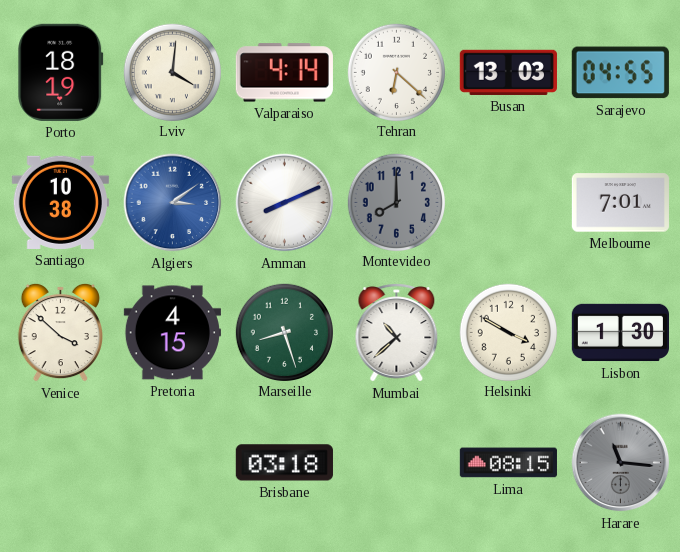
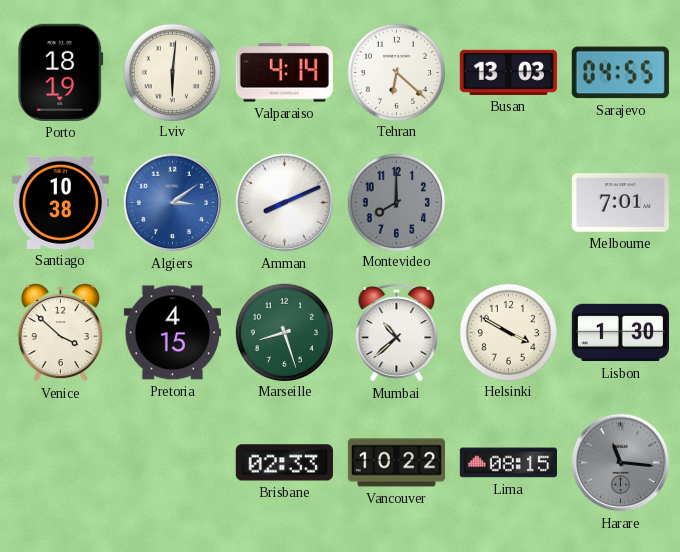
Lviv: 4:01 -> 6:01
Brisbane: 03:18 -> 02:33
Vancouver: none -> 10:22
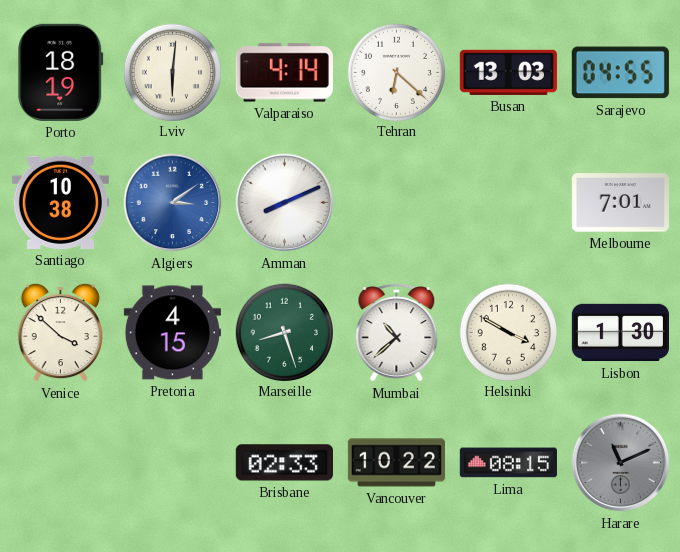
Montevideo: 8:00 -> none
Harare: 11:16 -> 11:11
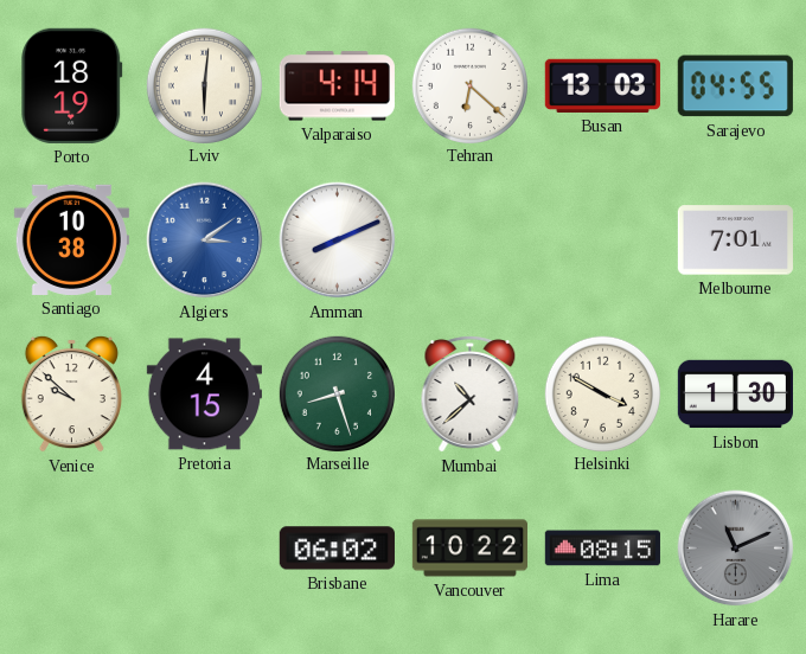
Venice: 3:52 -> 9:52
Brisbane: 02:33 -> 06:02
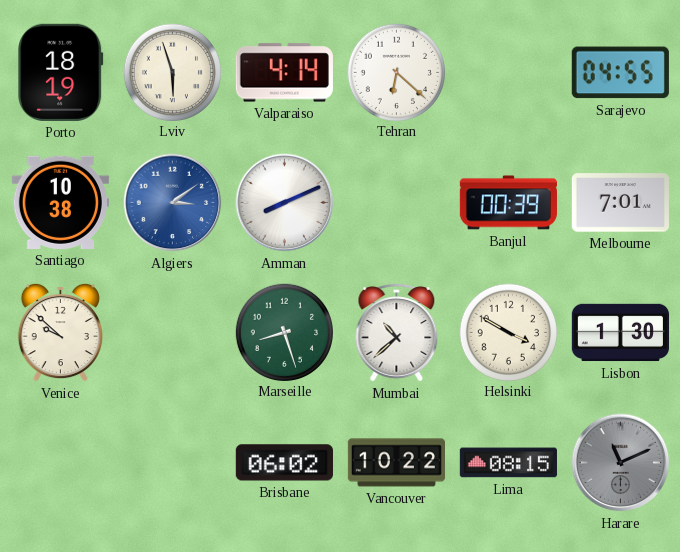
Lviv: 6:01 -> 5:57
Busan: 13:03 -> none
Banjul: none -> 00:39
Pretoria: 4:15 -> none
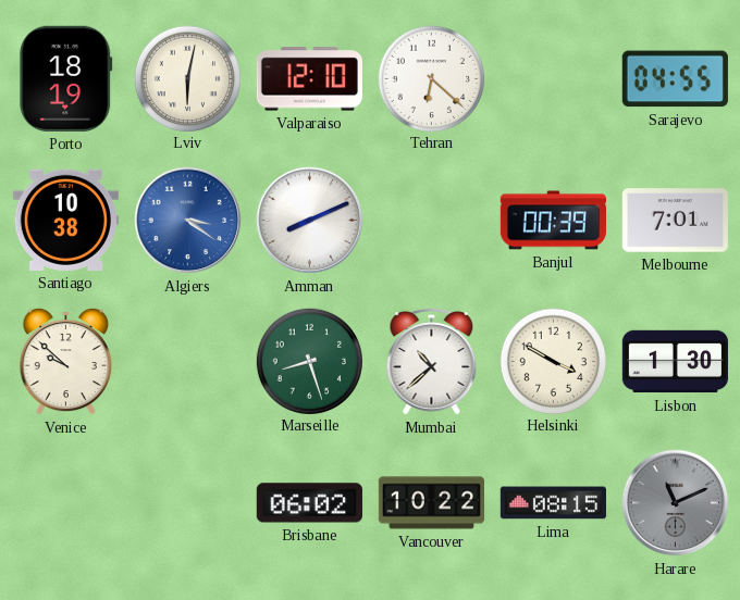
Lviv: 5:57 -> 6:02
Valparaiso: 4:14 -> 12:10
Algiers: 3:09 -> 3:21
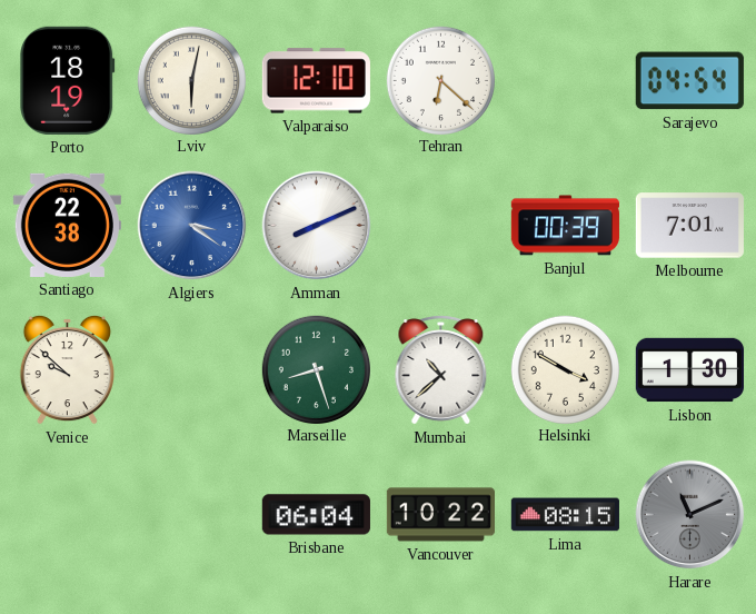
Sarajevo: 04:55 -> 04:54
Santiago: 10:38 -> 22:38
Brisbane: 06:02 -> 06:04
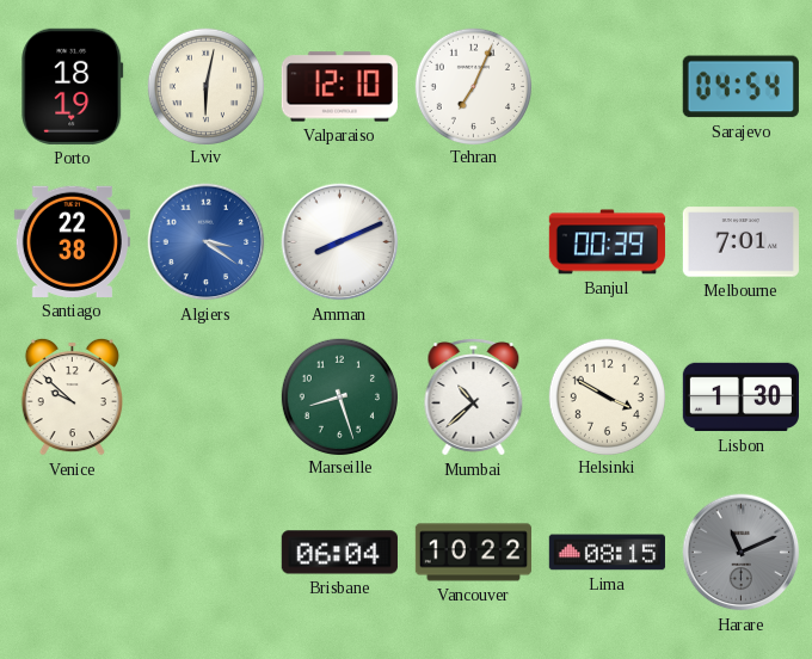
Tehran: 6:22 -> 7:04
